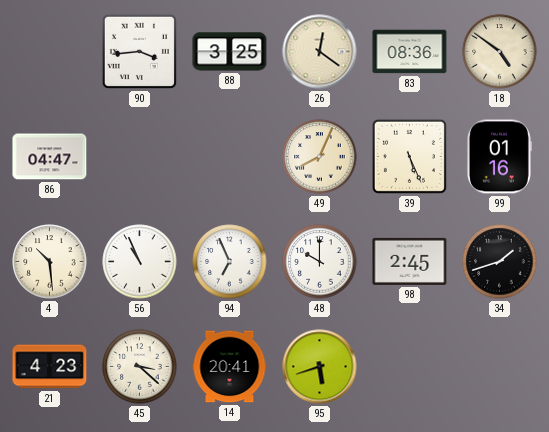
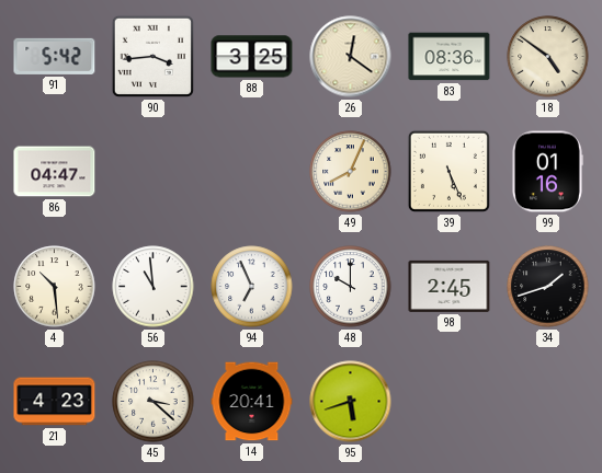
91: none -> 5:42
56: 10:56 -> 10:59
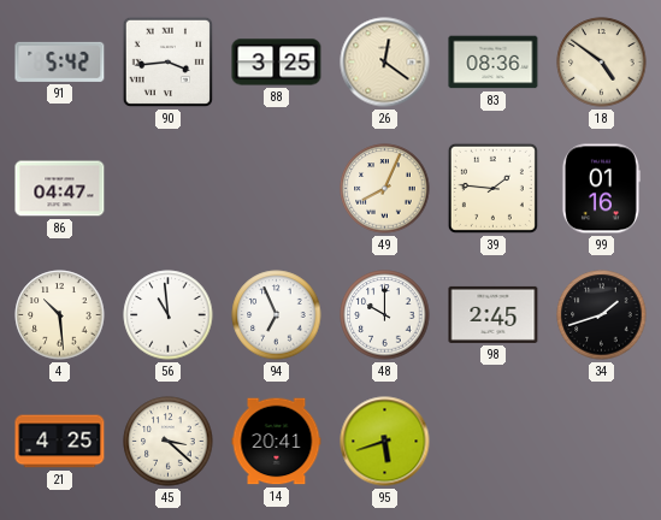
39: 5:26 -> 1:46
21: 4:23 -> 4:25
